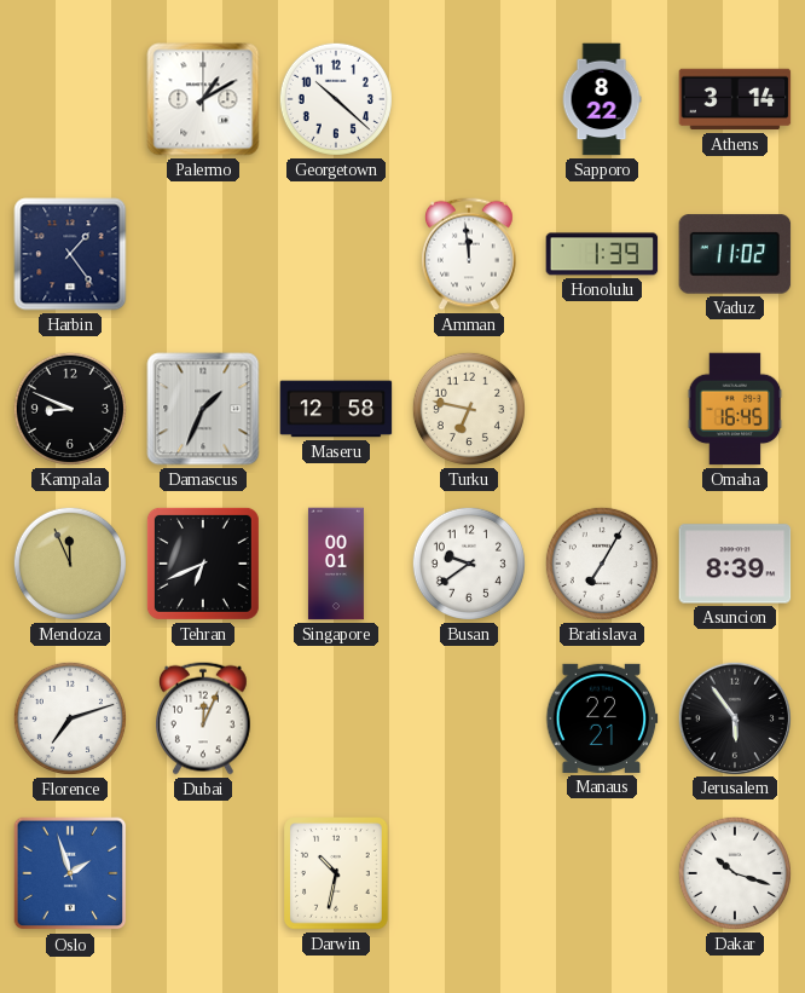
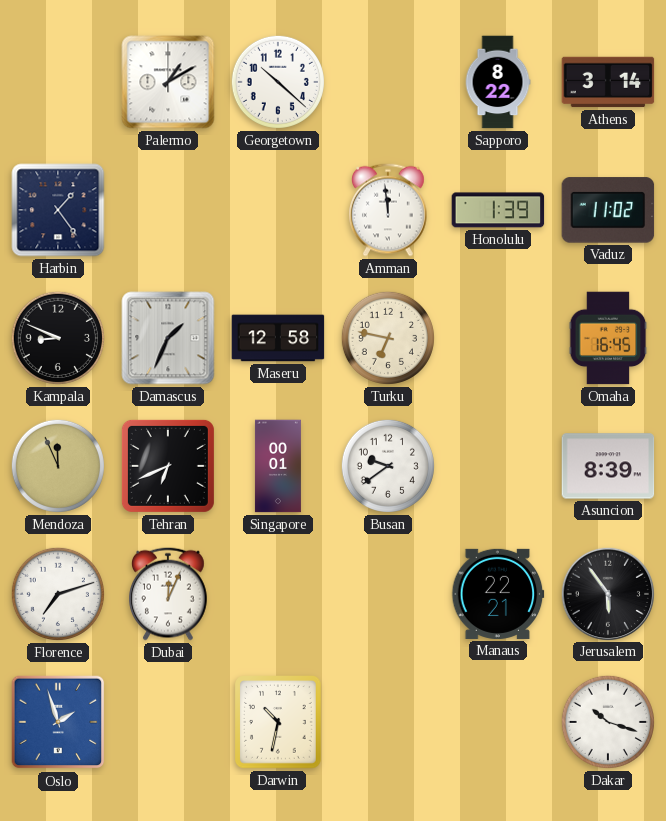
Bratislava: 7:05 -> none
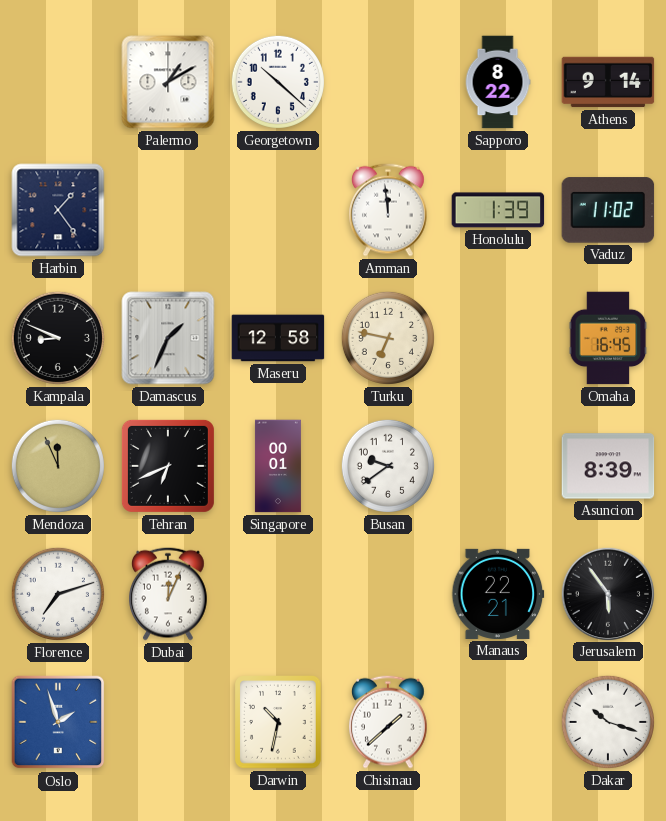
Athens: 3:14 -> 9:14
Chisinau: none -> 1:38
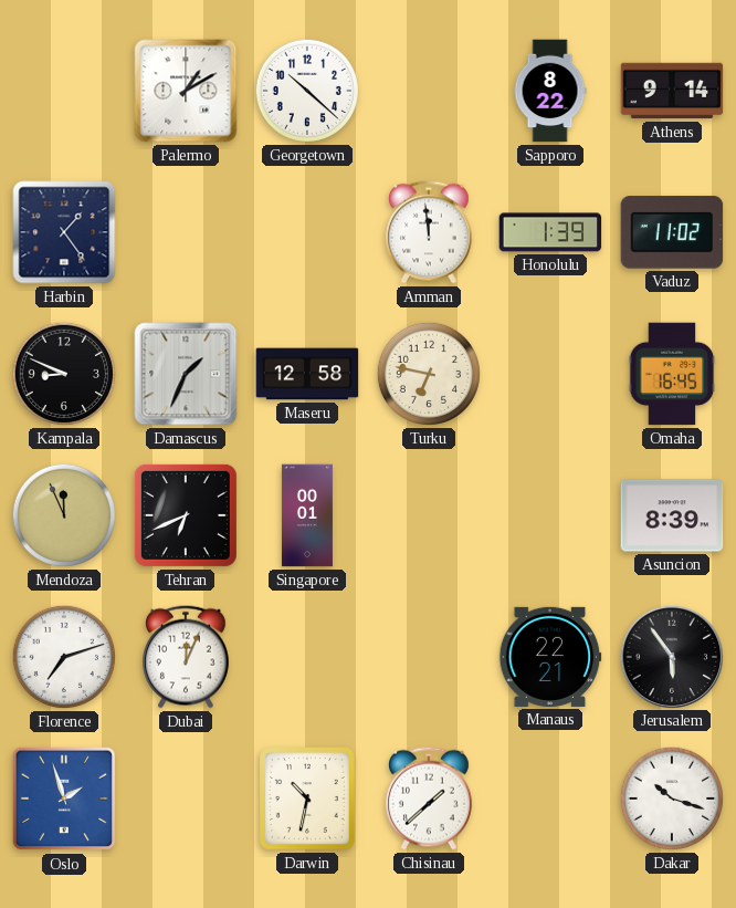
Busan: 9:39 -> none
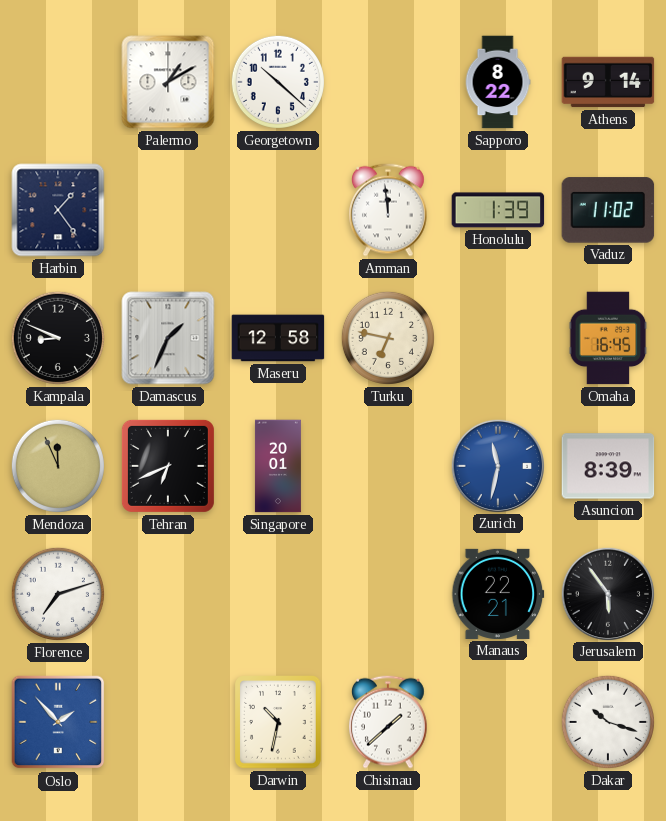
Singapore: 00:01 -> 20:01
Zurich: none -> 11:32
Dubai: 12:04 -> none
Oslo: 1:57 -> 1:53
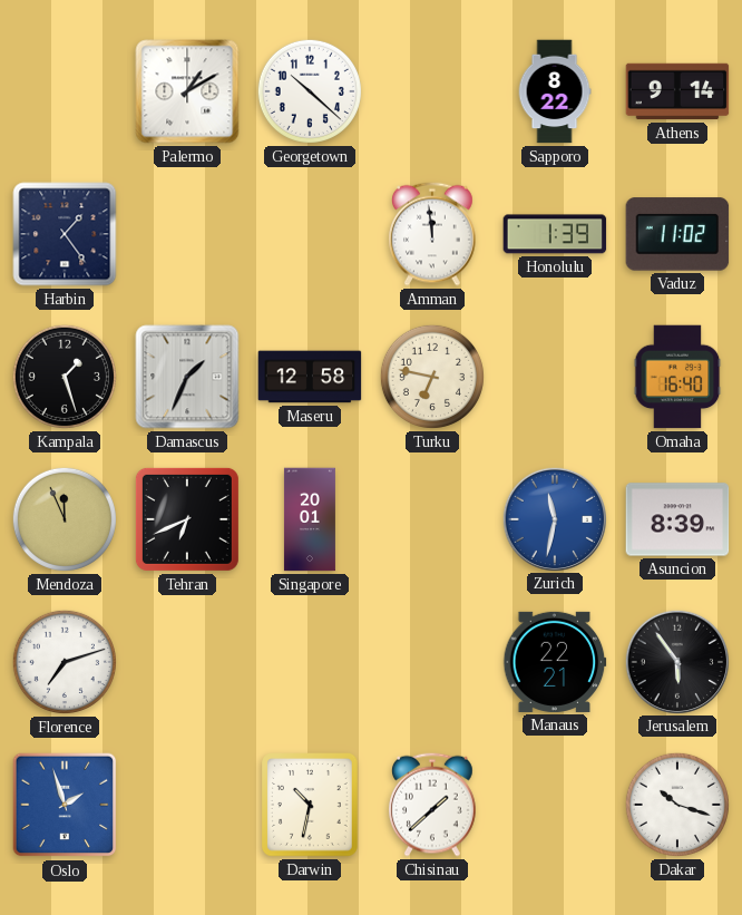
Kampala: 8:49 -> 1:27
Omaha: 16:45 -> 16:40
Oslo: 1:53 -> 1:57
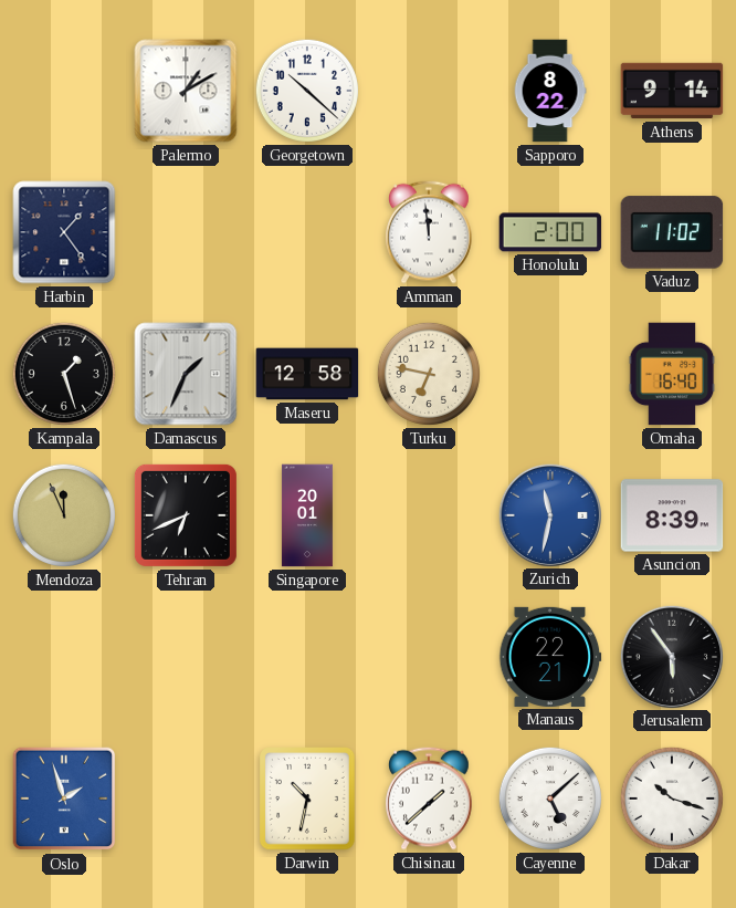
Honolulu: 1:39 -> 2:00
Florence: 7:12 -> none
Cayenne: none -> 5:08
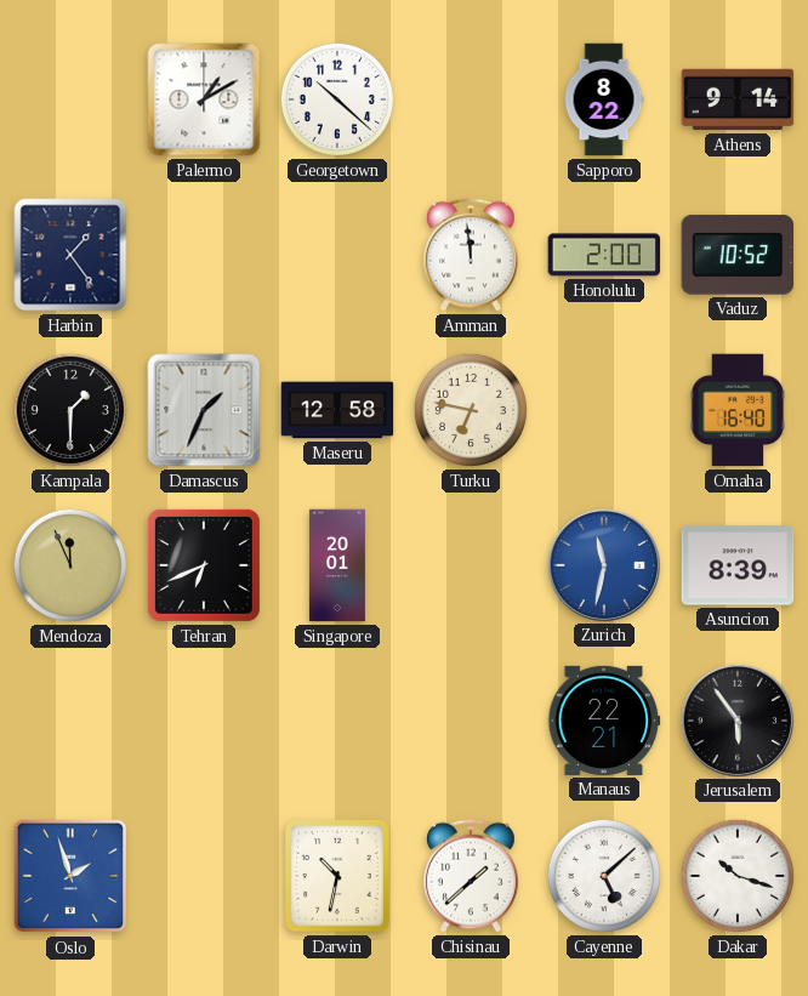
Vaduz: 11:02 -> 10:52
Kampala: 1:27 -> 1:30
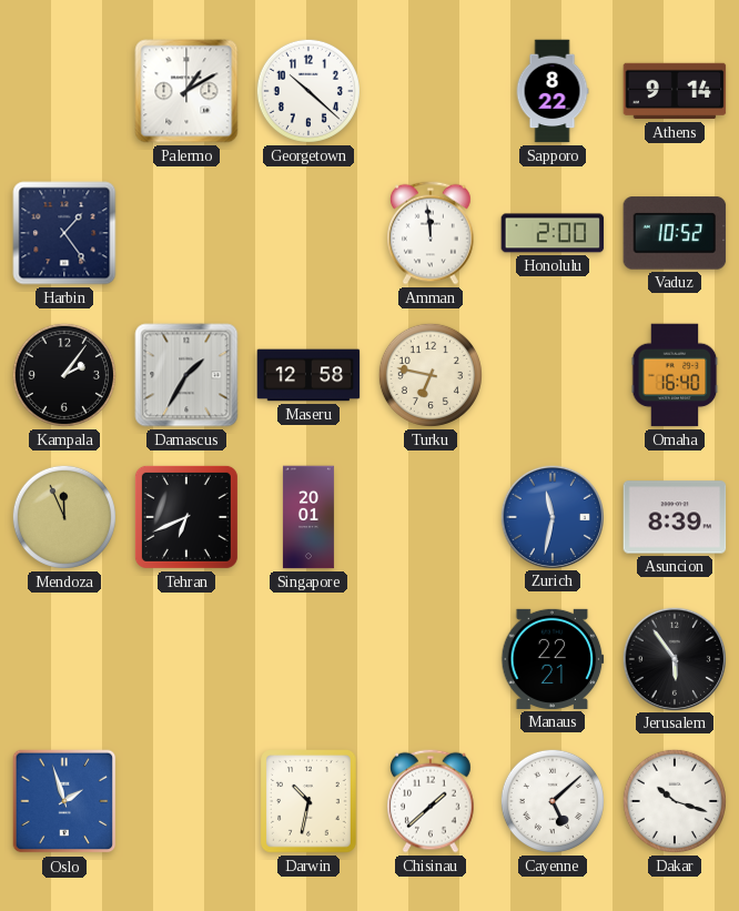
Kampala: 1:30 -> 2:06
Damascus: 1:34 -> 1:35
